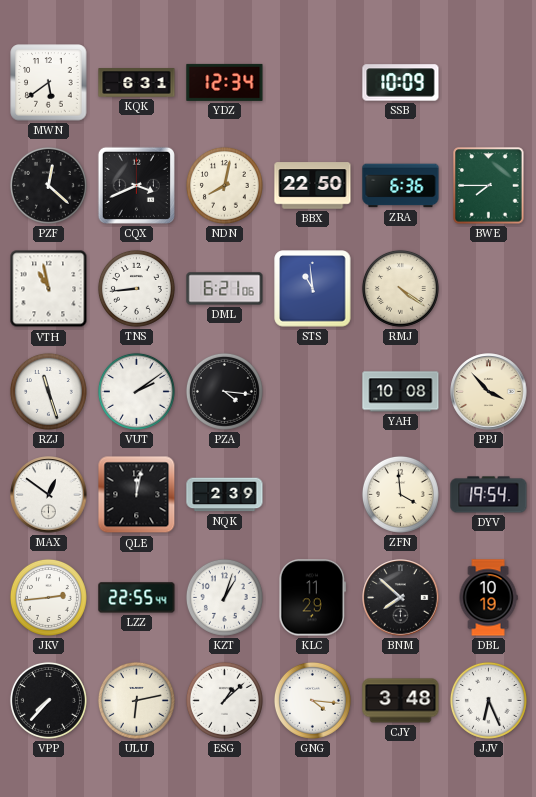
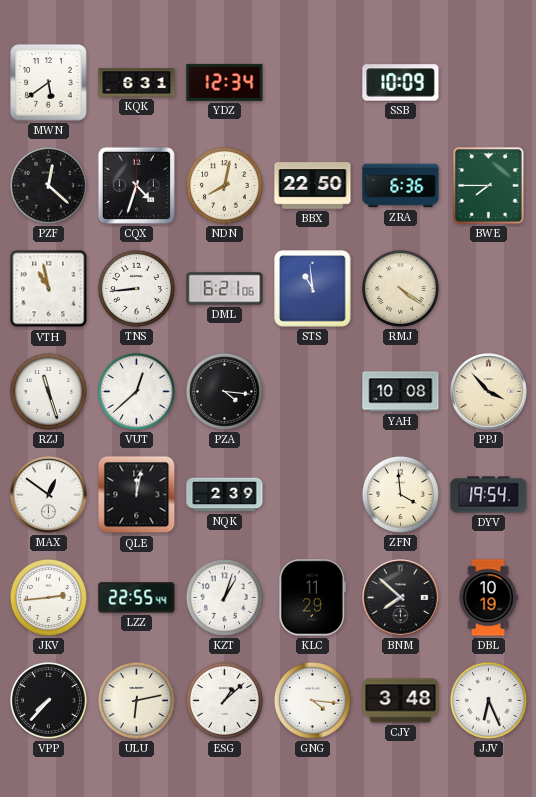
CQX: 3:41 -> 4:33
VUT: 2:09 -> 12:38
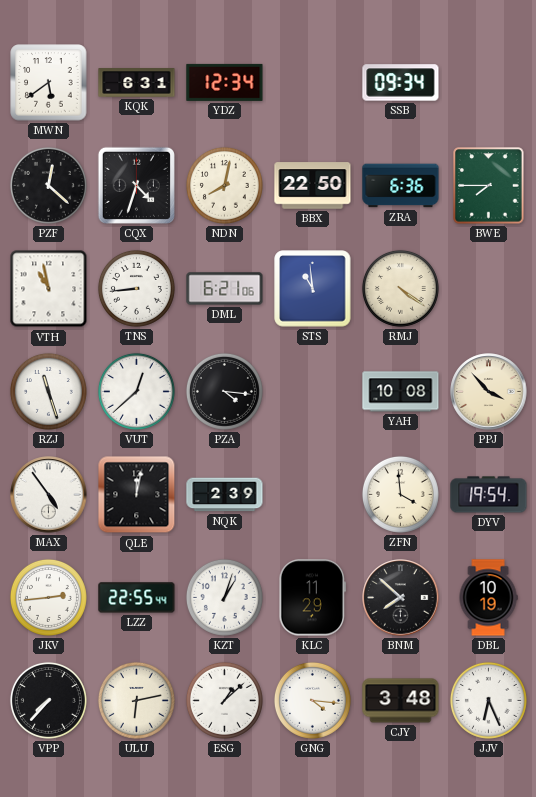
SSB: 10:09 -> 09:34
MAX: 12:51 -> 4:54
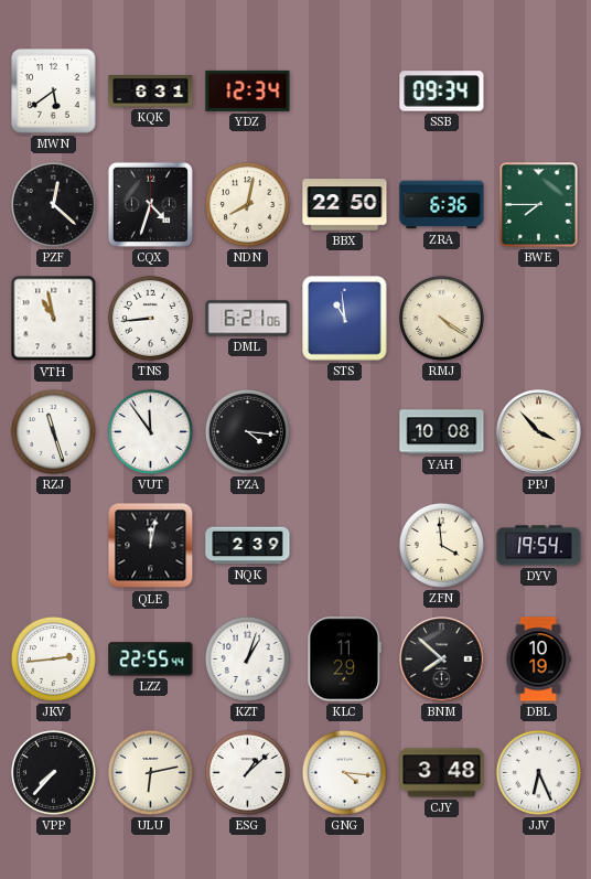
VUT: 12:38 -> 11:54
MAX: 4:54 -> none
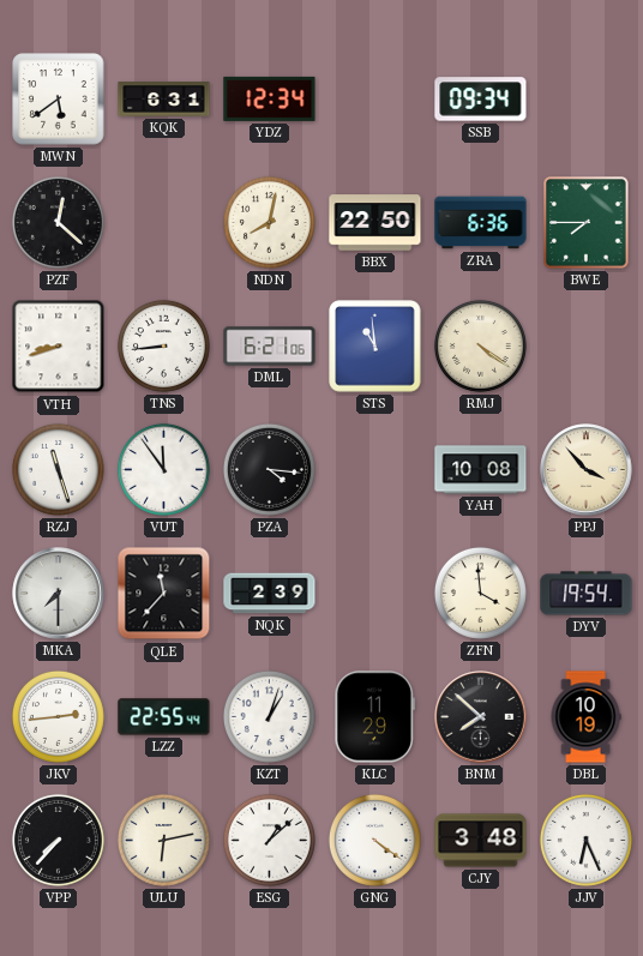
CQX: 4:33 -> none
VTH: 10:58 -> 8:42
MKA: none -> 7:30
QLE: 12:02 -> 11:37
GNG: 4:16 -> 4:21
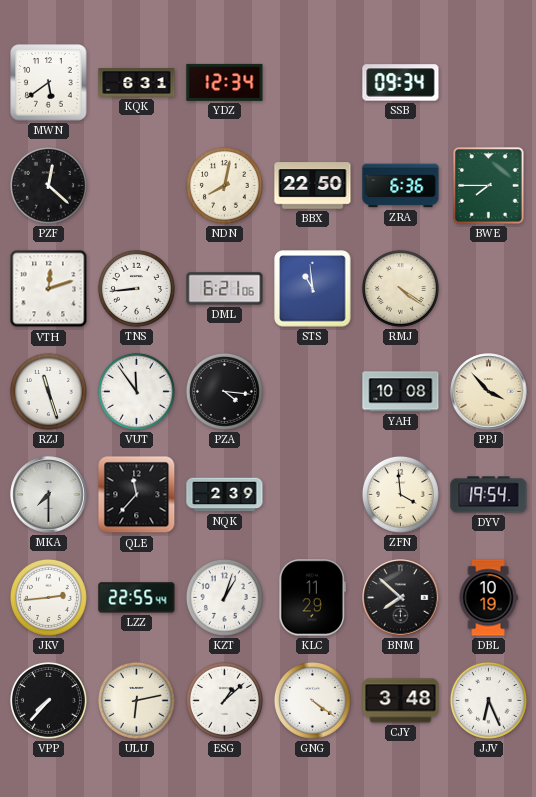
VTH: 8:42 -> 12:12
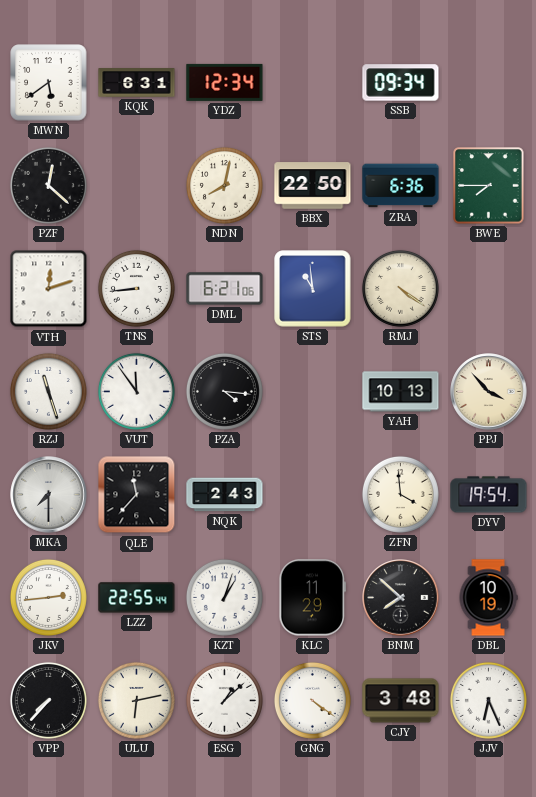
YAH: 10:08 -> 10:13
NQK: 2:39 -> 2:43
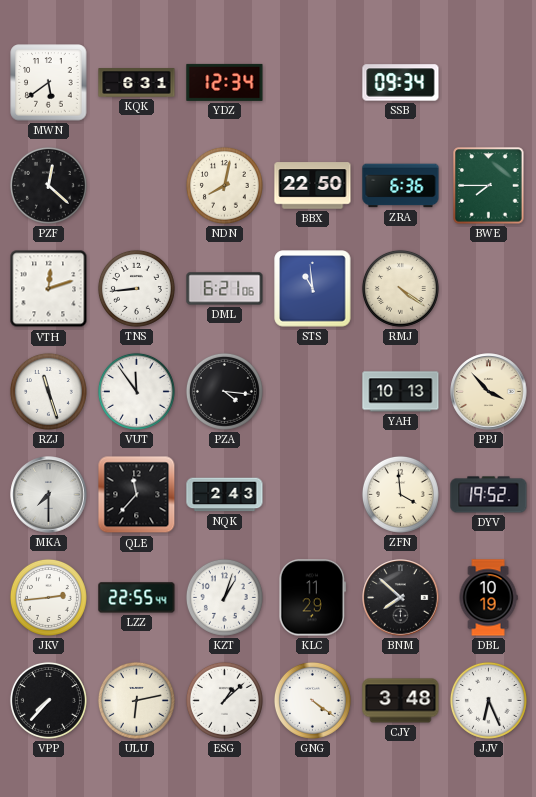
DYV: 19:54 -> 19:52
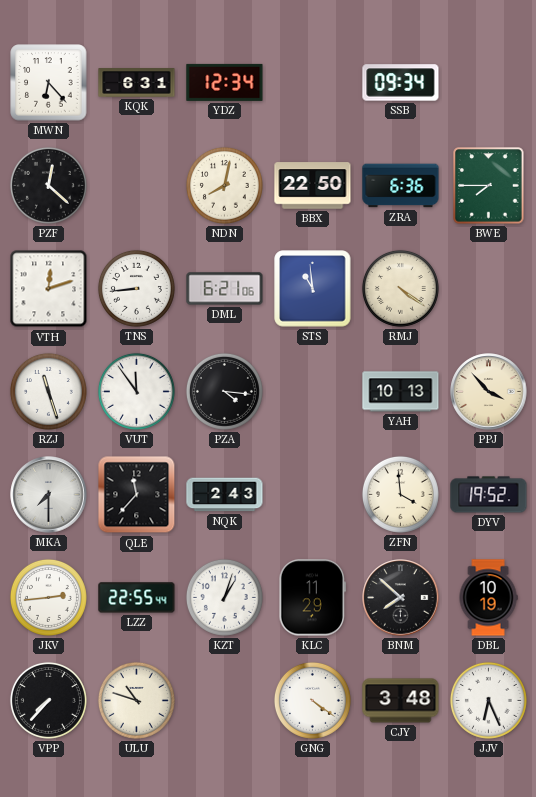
MWN: 5:39 -> 6:23
ULU: 6:13 -> 10:48
ESG: 1:08 -> none
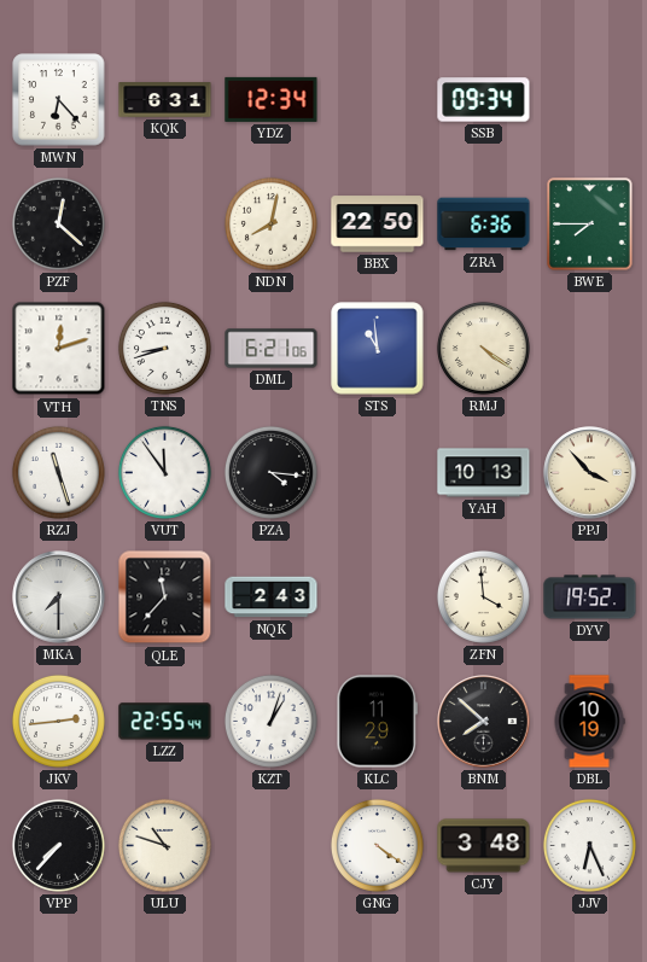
TNS: 8:44 -> 8:42
